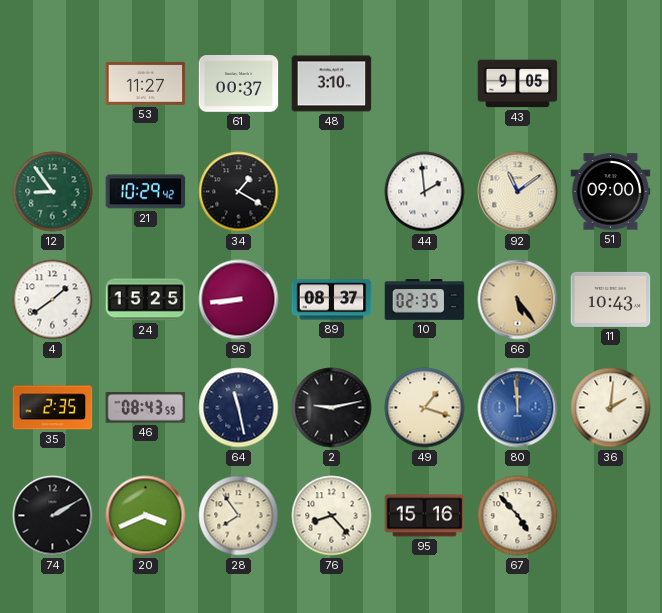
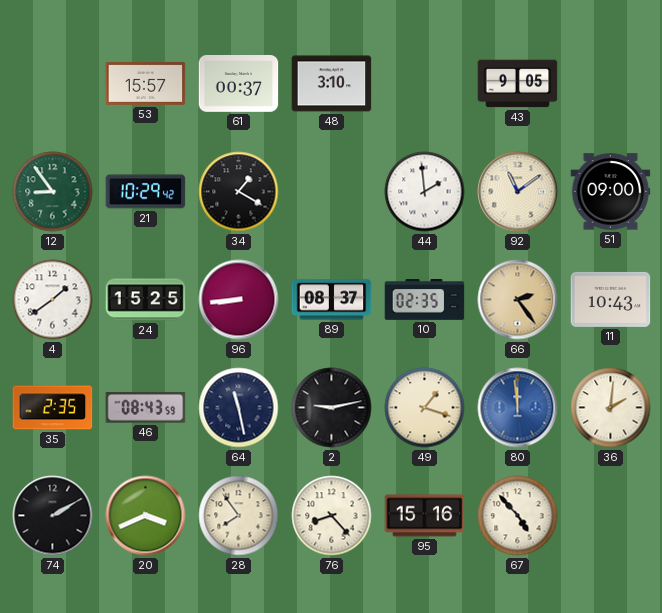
53: 11:27 -> 15:57
66: 5:24 -> 2:24
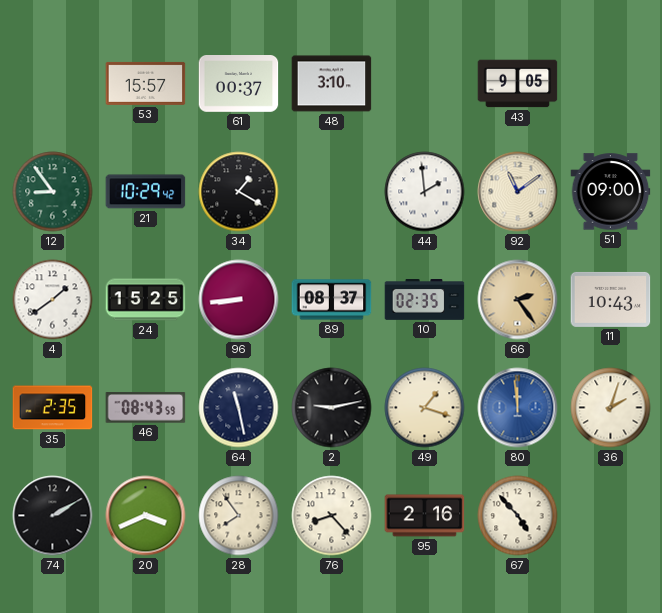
36: 2:01 -> 2:03
95: 15:16 -> 2:16
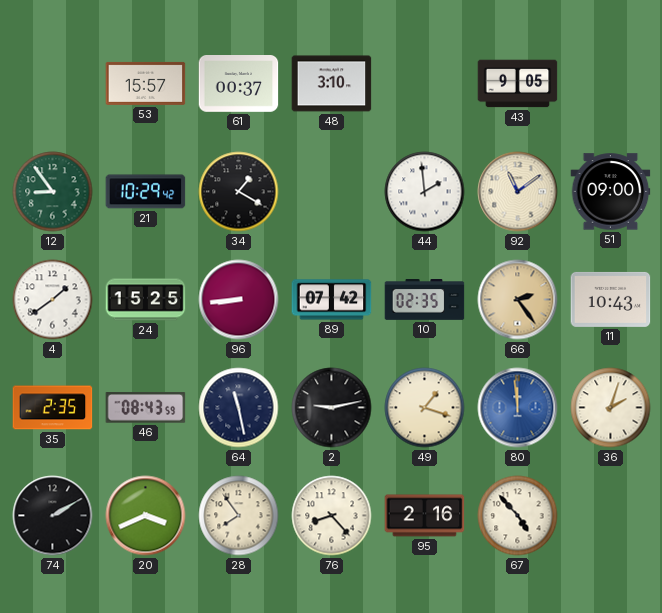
89: 08:37 -> 07:42
